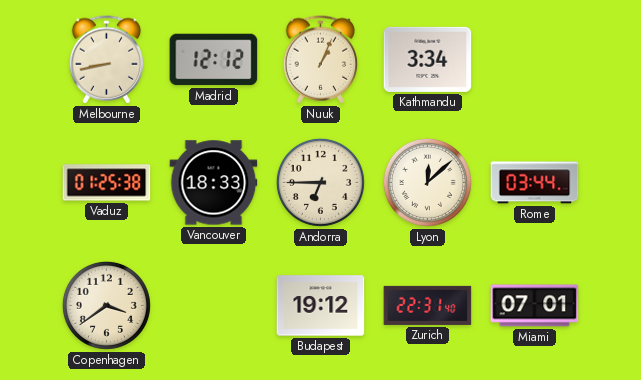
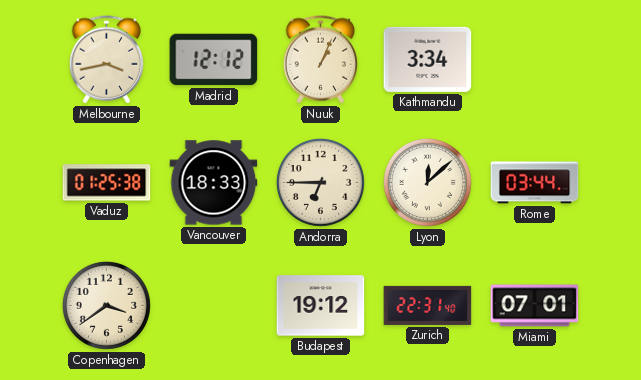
Melbourne: 8:43 -> 3:43
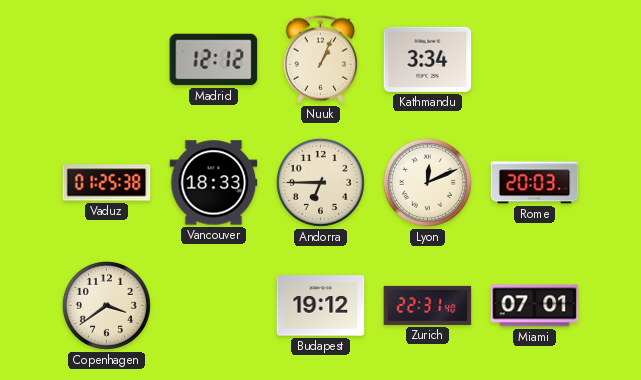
Melbourne: 3:43 -> none
Lyon: 12:08 -> 12:11
Rome: 03:44 -> 20:03
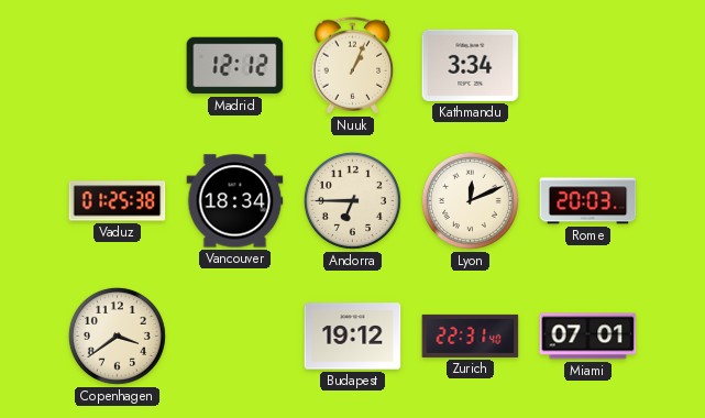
Vancouver: 18:33 -> 18:34
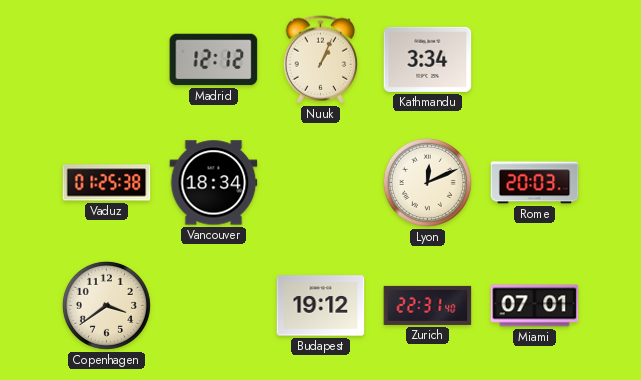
Andorra: 6:45 -> none
